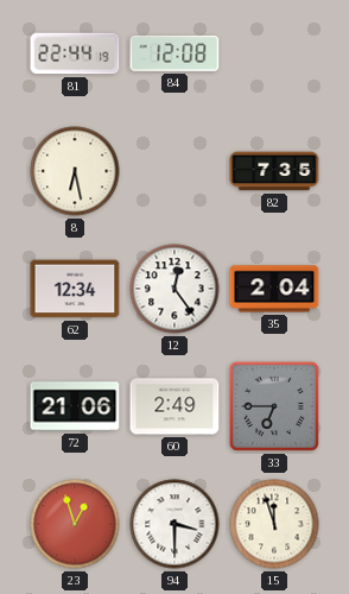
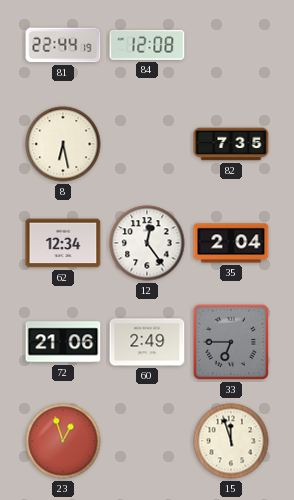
94: 3:30 -> none
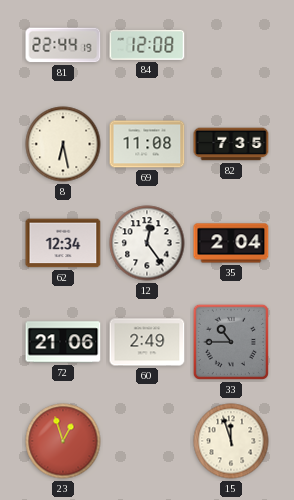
69: none -> 11:08
33: 6:45 -> 10:45
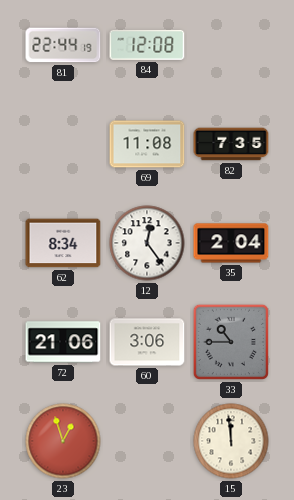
8: 6:28 -> none
62: 12:34 -> 8:34
60: 2:49 -> 3:06
15: 11:57 -> 11:59
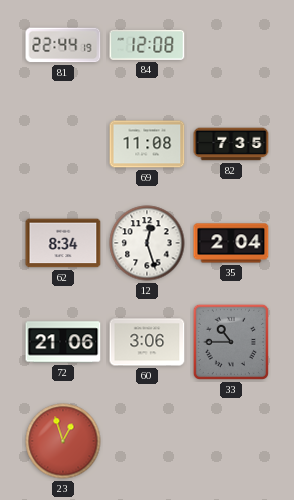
12: 12:24 -> 12:27
15: 11:59 -> none
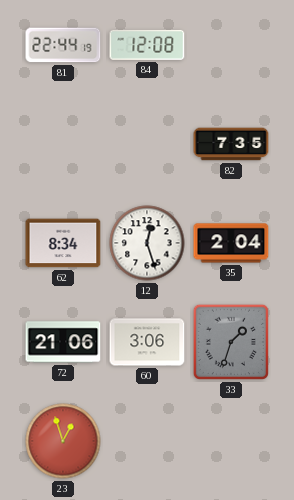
69: 11:08 -> none
33: 10:45 -> 1:33
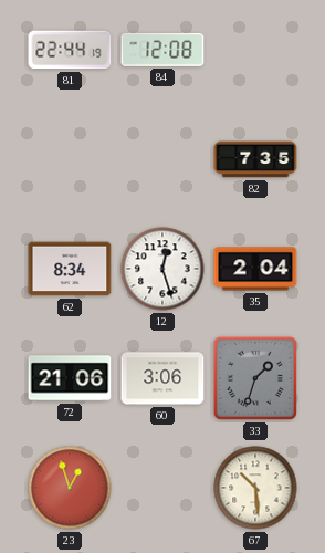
67: none -> 10:29
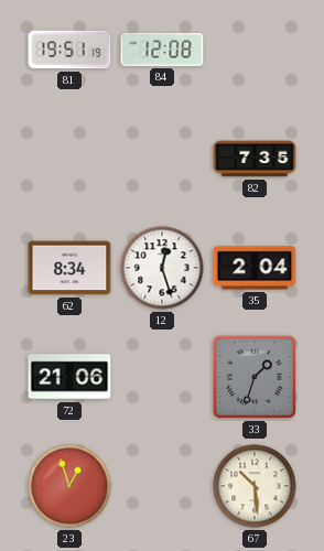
81: 22:44 -> 19:51
60: 3:06 -> none
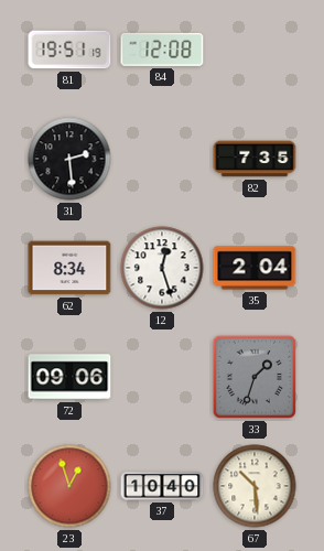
31: none -> 2:29
72: 21:06 -> 09:06
37: none -> 10:40
